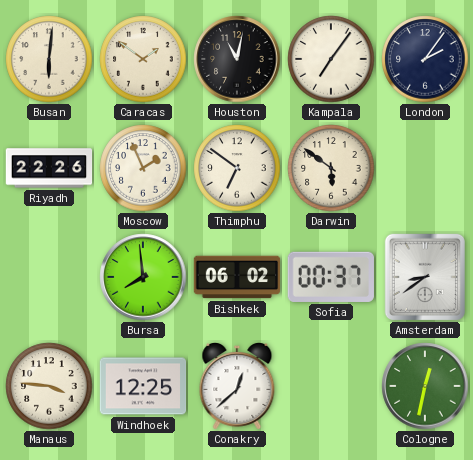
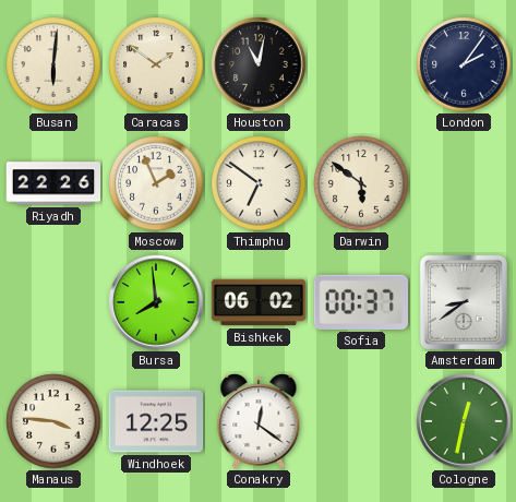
Kampala: 7:06 -> none
Conakry: 12:38 -> 12:21
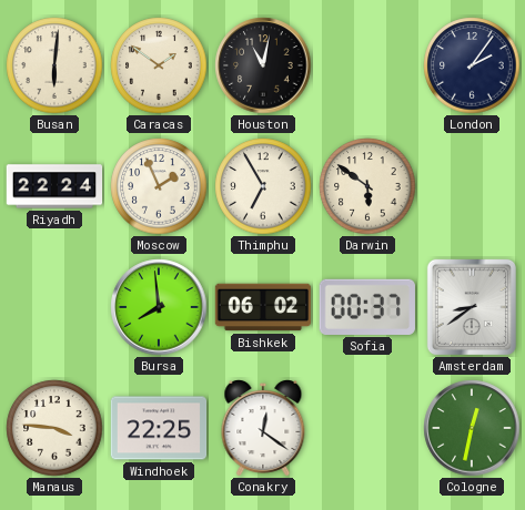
Riyadh: 22:26 -> 22:24
Thimphu: 6:51 -> 6:55
Windhoek: 12:25 -> 22:25
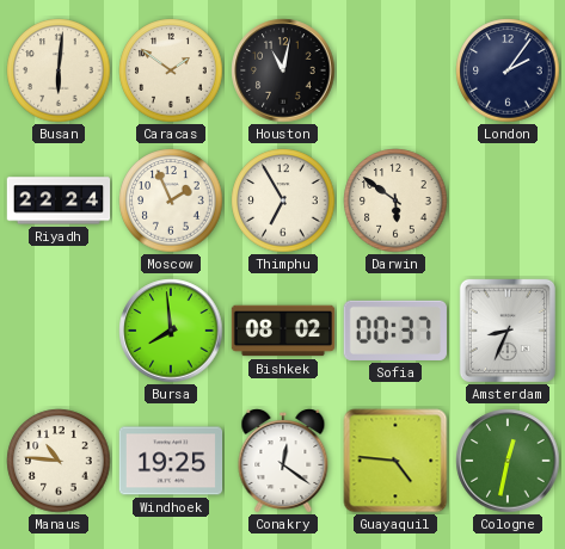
Bishkek: 06:02 -> 08:02
Amsterdam: 8:39 -> 8:34
Manaus: 3:46 -> 10:46
Windhoek: 22:25 -> 19:25
Guayaquil: none -> 4:46
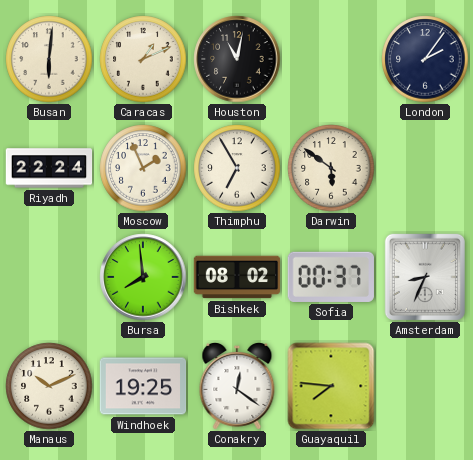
Caracas: 1:51 -> 1:11
Manaus: 10:46 -> 10:11
Guayaquil: 4:46 -> 7:46
Cologne: 12:32 -> none
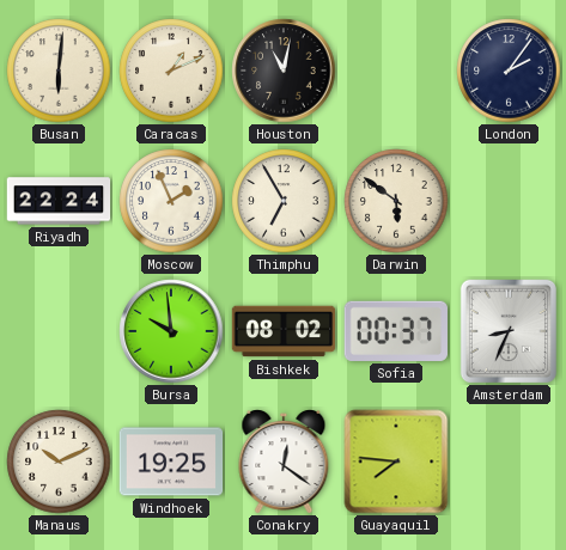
Bursa: 7:59 -> 9:59
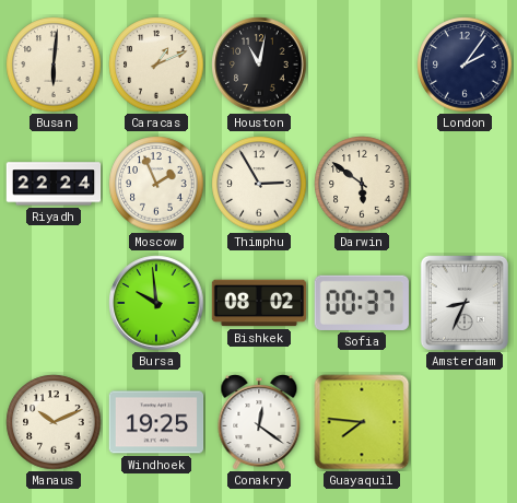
Thimphu: 6:55 -> 2:55
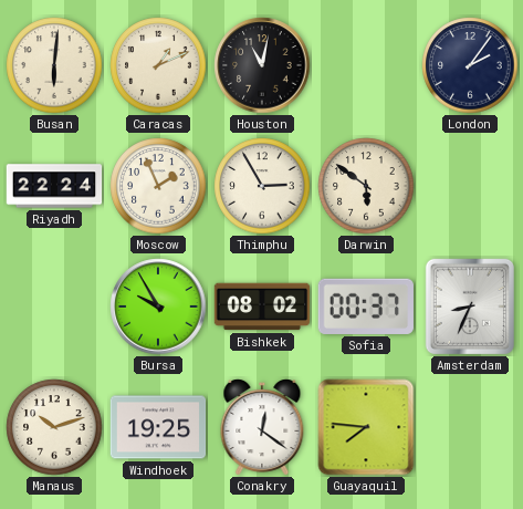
Bursa: 9:59 -> 9:55
Manaus: 10:11 -> 10:12
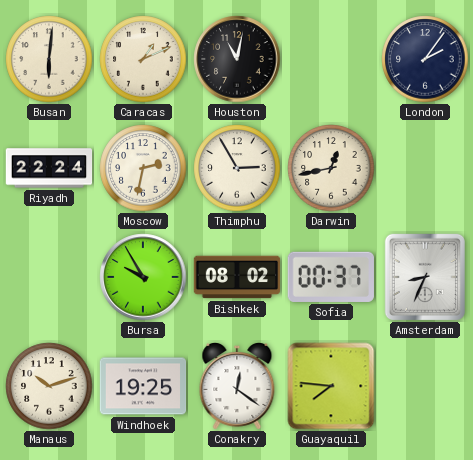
Moscow: 1:56 -> 2:32
Darwin: 5:51 -> 12:43
